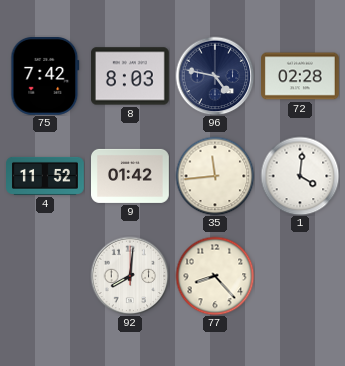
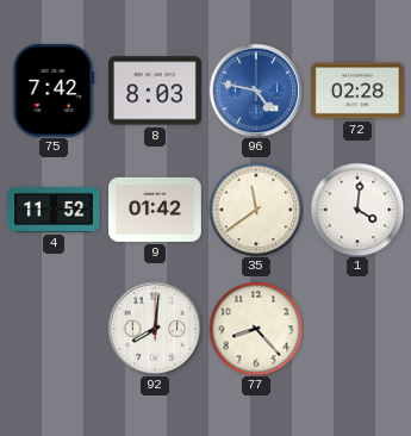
96 dial: navy -> blue
35: 11:44 -> 11:39
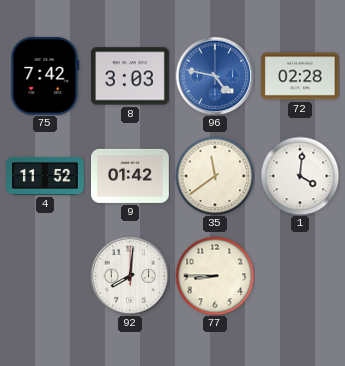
8: 8:03 -> 3:03
77: 8:23 -> 8:45
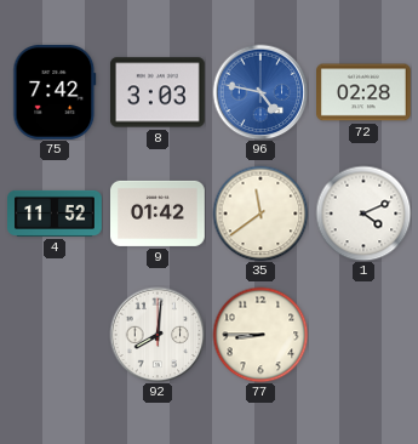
1: 4:01 -> 4:11
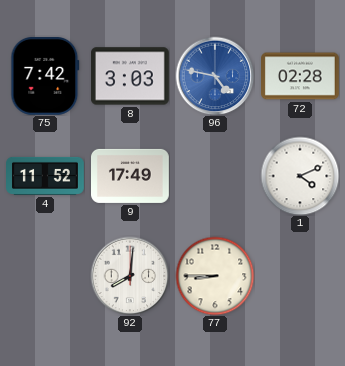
9: 01:42 -> 17:49
35: 11:39 -> none
